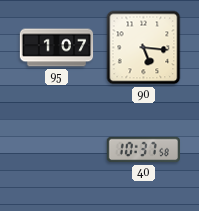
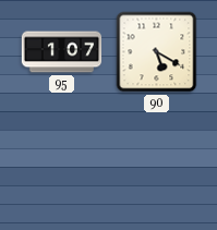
90: 5:16 -> 5:20
40: 10:37 -> none
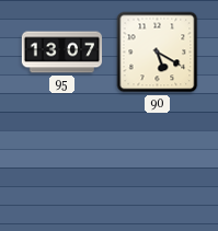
95: 1:07 -> 13:07
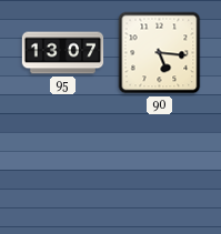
90: 5:20 -> 5:16
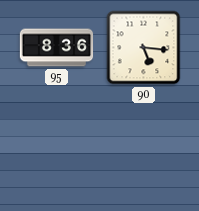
95: 13:07 -> 8:36
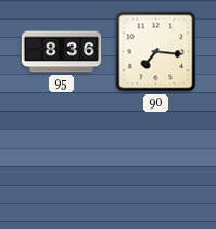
90: 5:16 -> 7:16
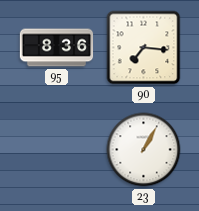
23: none -> 1:05
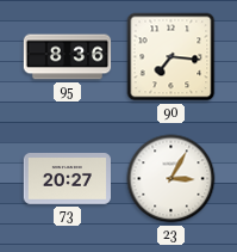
73: none -> 20:27
23: 1:05 -> 3:05
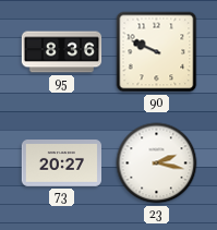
90: 7:16 -> 9:49
23: 3:05 -> 2:17
